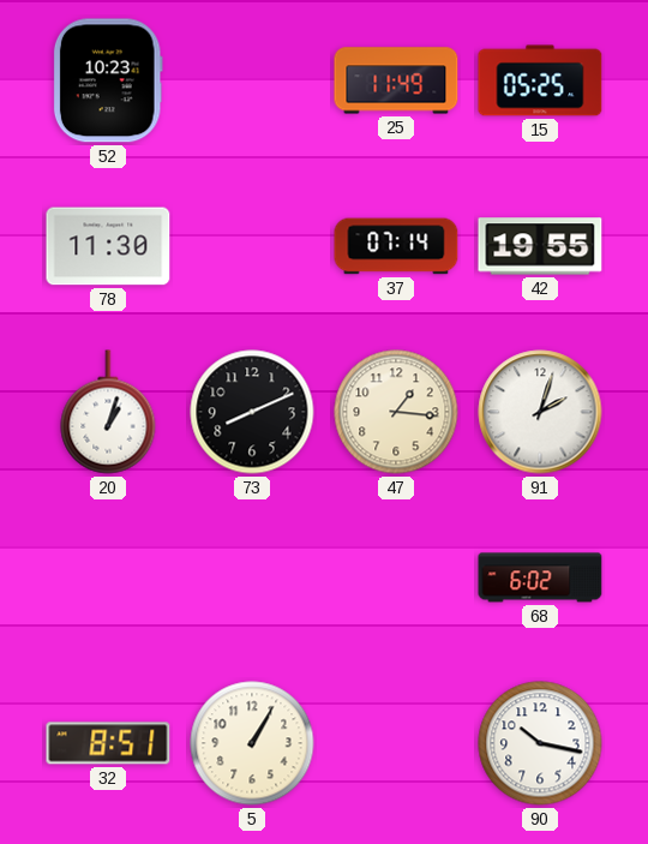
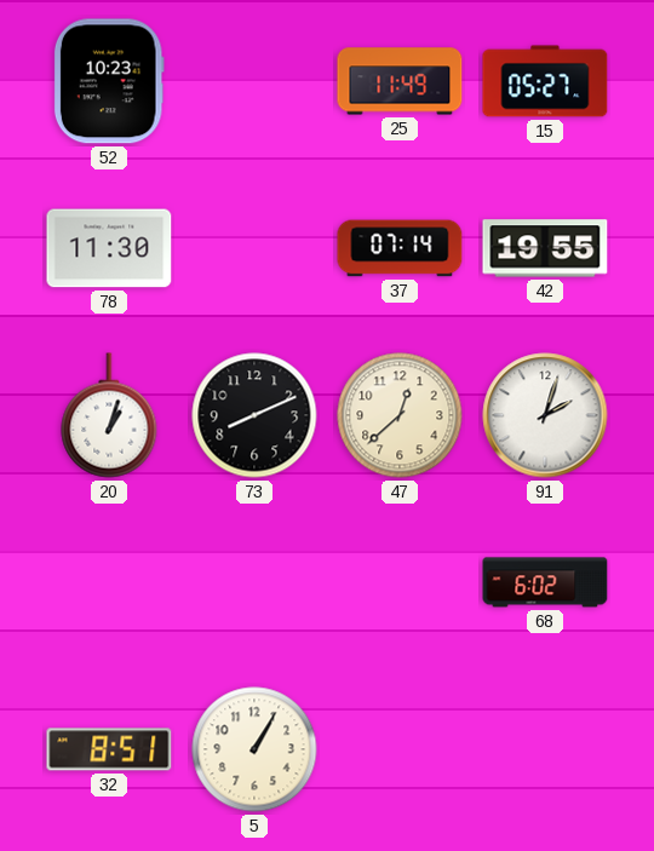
15: 05:25 -> 05:27
47: 1:16 -> 12:38
90: 10:17 -> none
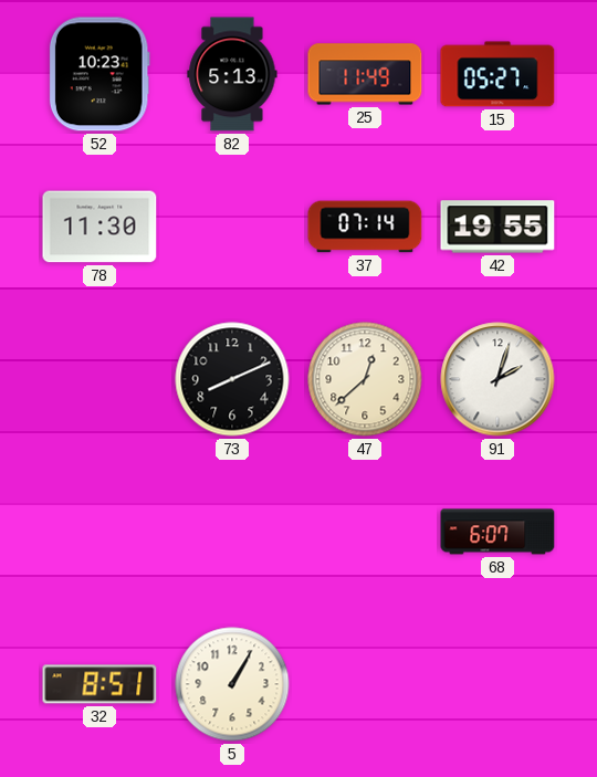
82: none -> 5:13
20: 1:03 -> none
68: 6:02 -> 6:07
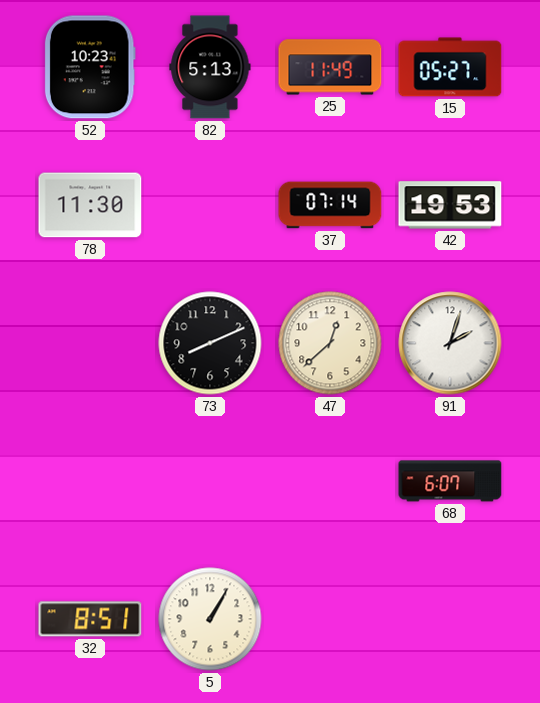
42: 19:55 -> 19:53
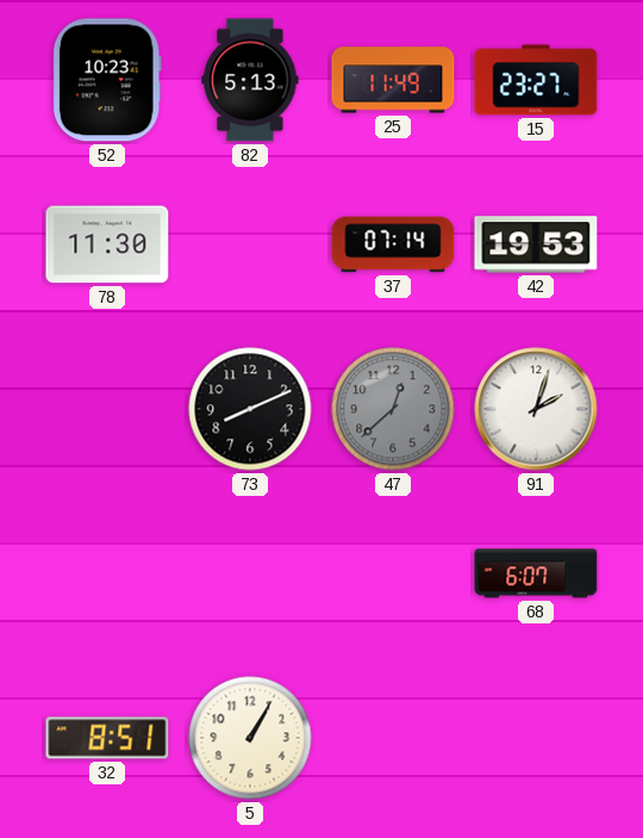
15: 05:27 -> 23:27
47 dial: cream -> grey
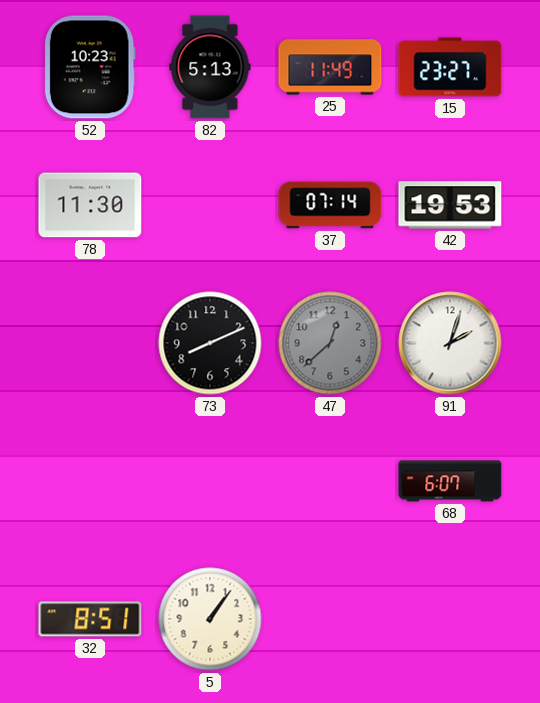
5: 1:05 -> 1:06
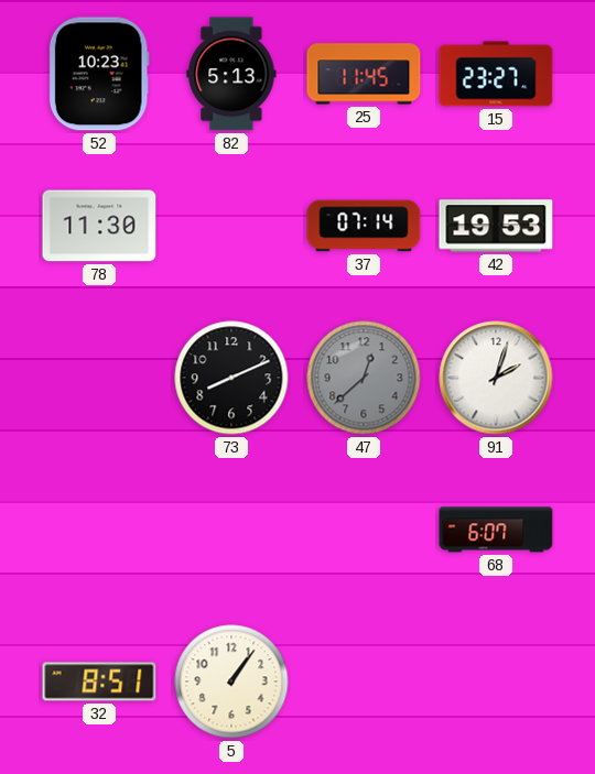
25: 11:49 -> 11:45
